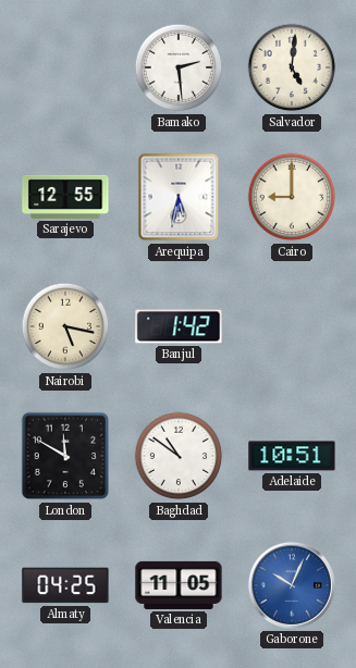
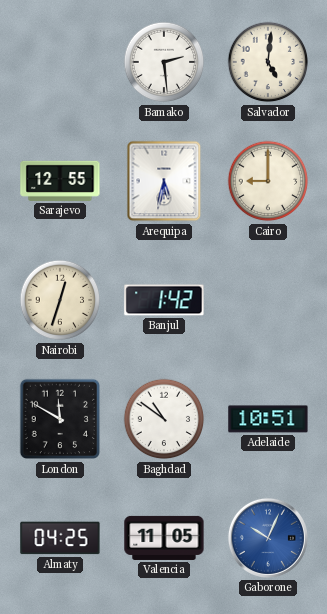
Nairobi: 5:17 -> 12:33
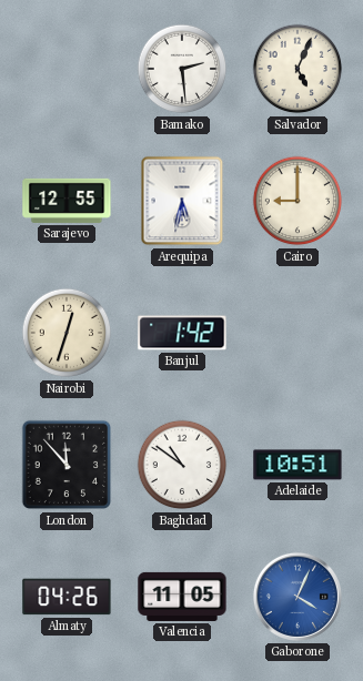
Salvador: 5:01 -> 5:04
London: 11:50 -> 11:53
Almaty: 04:25 -> 04:26
Gaborone: 10:04 -> 4:04
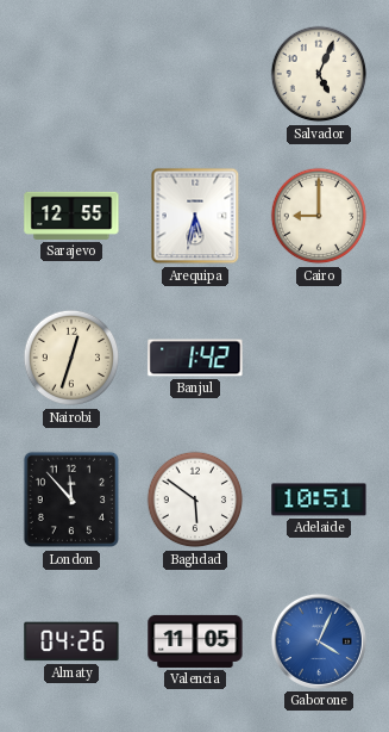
Bamako: 2:29 -> none
Baghdad: 10:51 -> 5:51
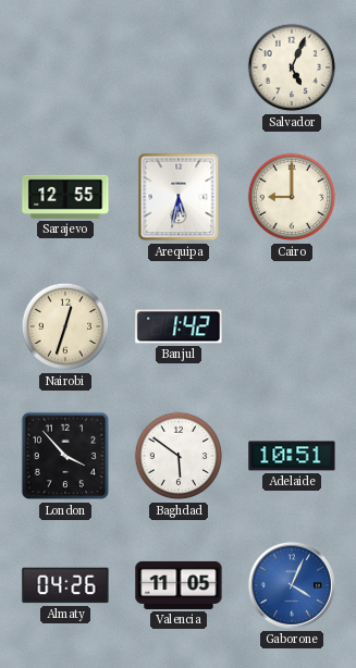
London: 11:53 -> 3:53
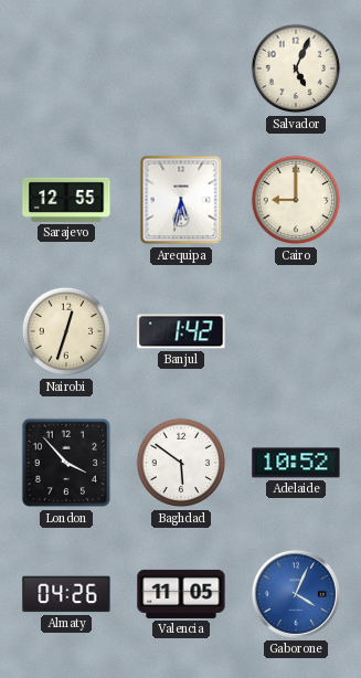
Adelaide: 10:51 -> 10:52
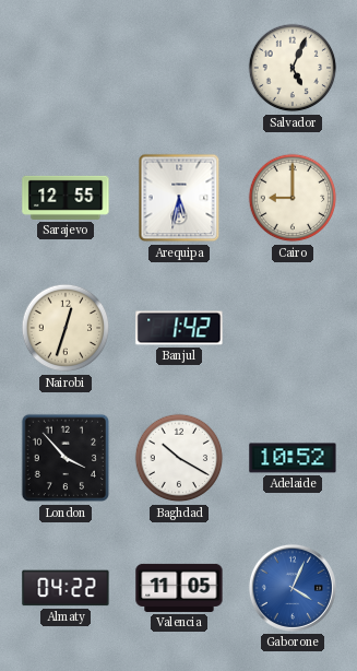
Baghdad: 5:51 -> 10:20
Almaty: 04:26 -> 04:22
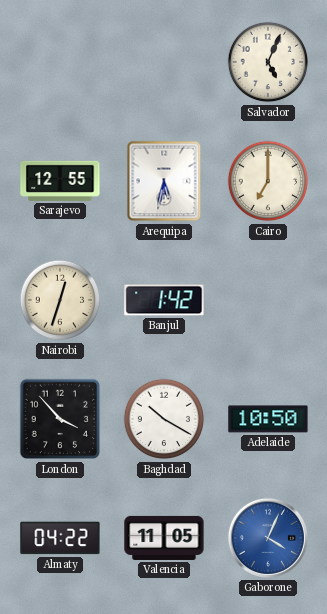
Cairo: 9:00 -> 7:00
Adelaide: 10:52 -> 10:50
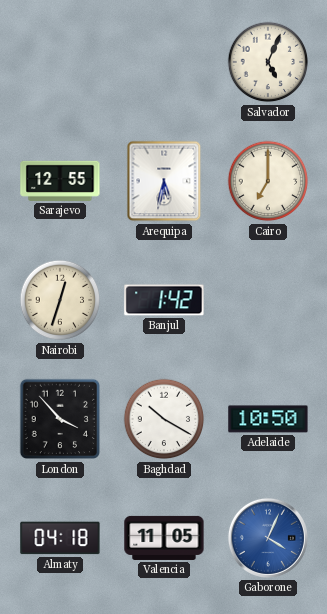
Almaty: 04:22 -> 04:18
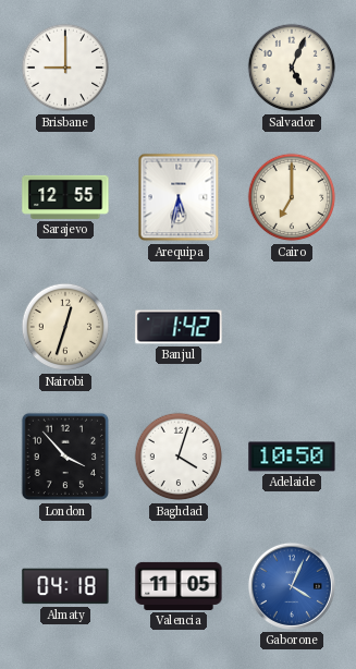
Brisbane: none -> 9:00
Baghdad: 10:20 -> 4:03
